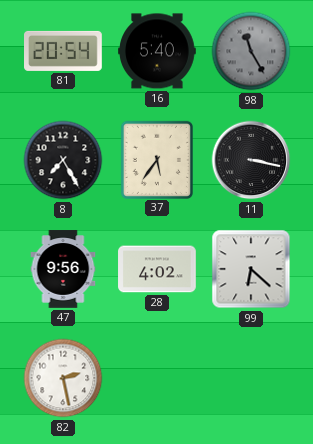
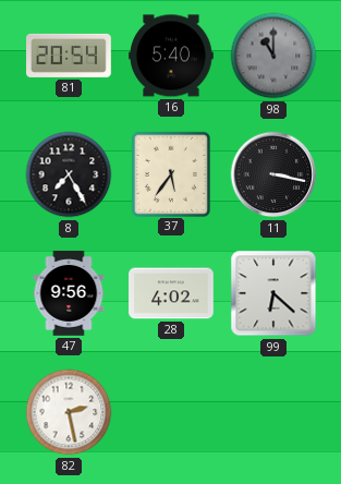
98: 11:25 -> 11:00
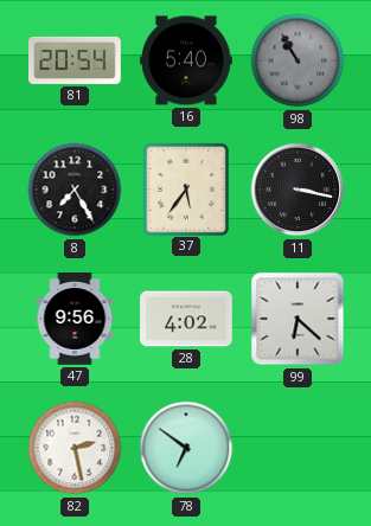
98: 11:00 -> 10:55
78: none -> 6:51
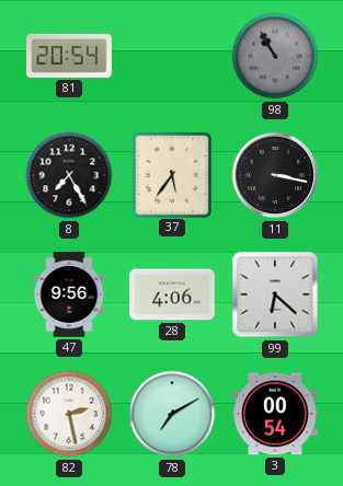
16: 5:40 -> none
28: 4:02 -> 4:06
78: 6:51 -> 7:10
3: none -> 00:54
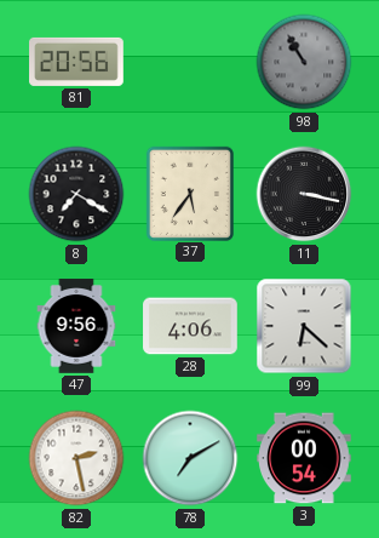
81: 20:54 -> 20:56
8: 7:25 -> 7:20
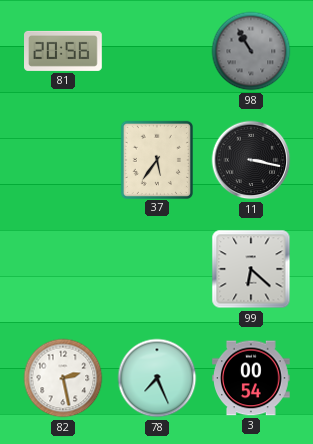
8: 7:20 -> none
47: 9:56 -> none
28: 4:06 -> none
78: 7:10 -> 7:26
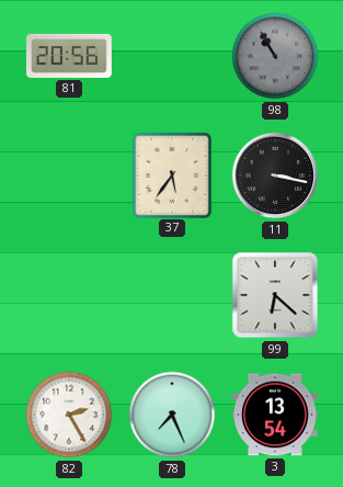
82: 2:28 -> 2:25
3: 00:54 -> 13:54
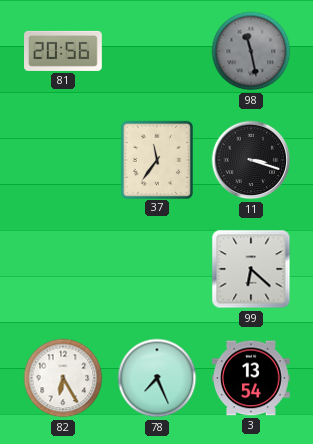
98: 10:55 -> 11:28
37: 5:36 -> 11:36
11: 3:17 -> 3:18
82: 2:25 -> 6:25
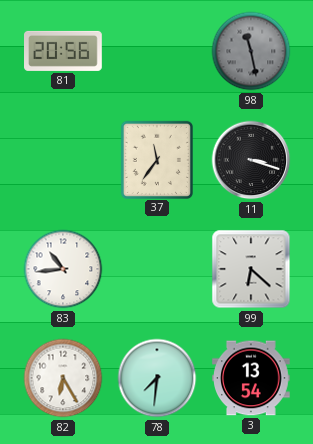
83: none -> 10:44
78: 7:26 -> 7:31
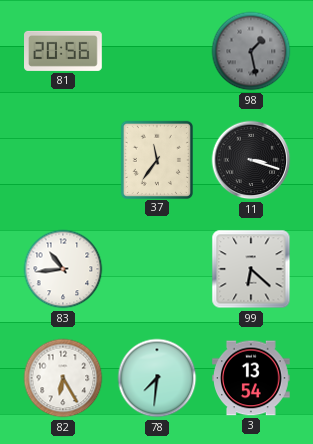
98: 11:28 -> 1:28
